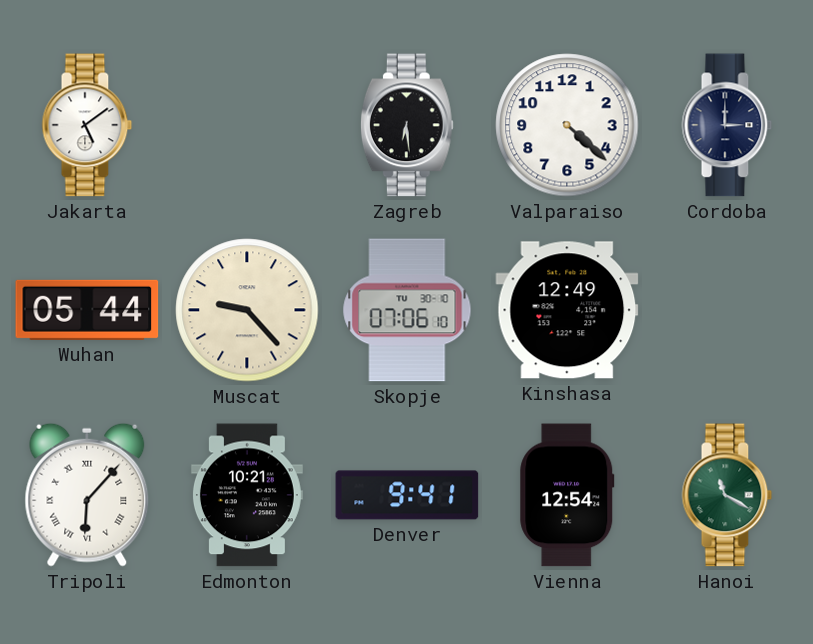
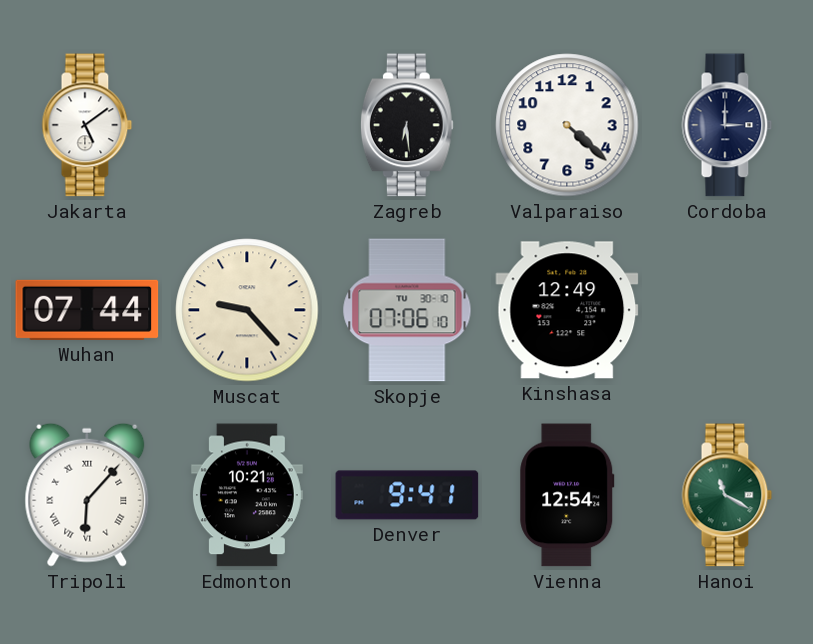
Wuhan: 05:44 -> 07:44
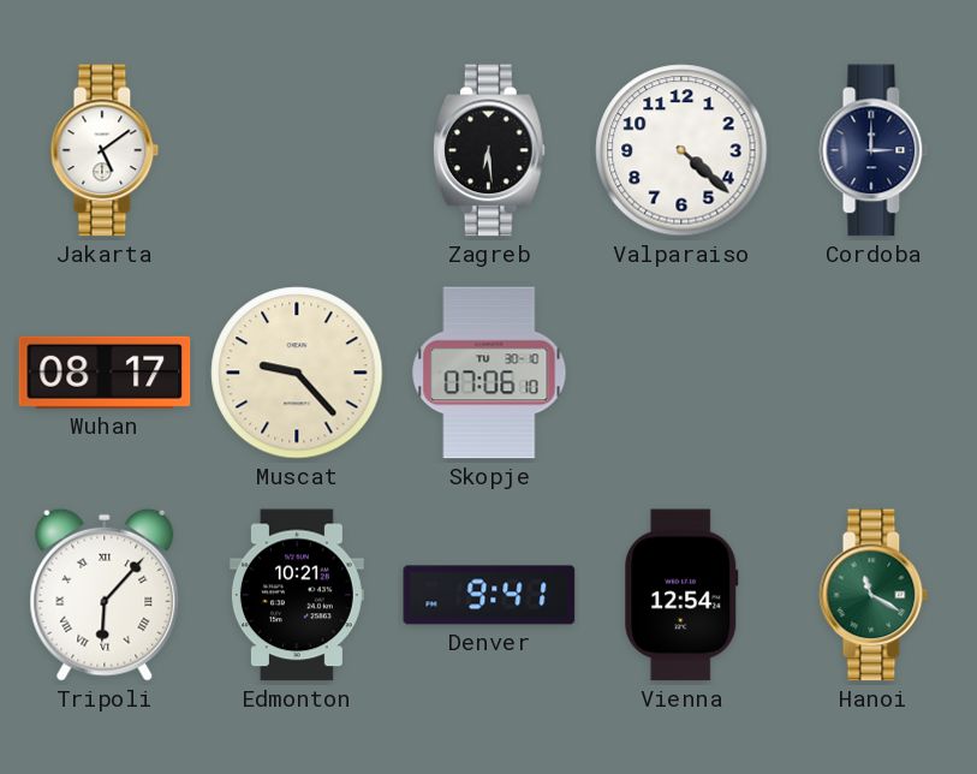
Wuhan: 07:44 -> 08:17
Kinshasa: 12:49 -> none
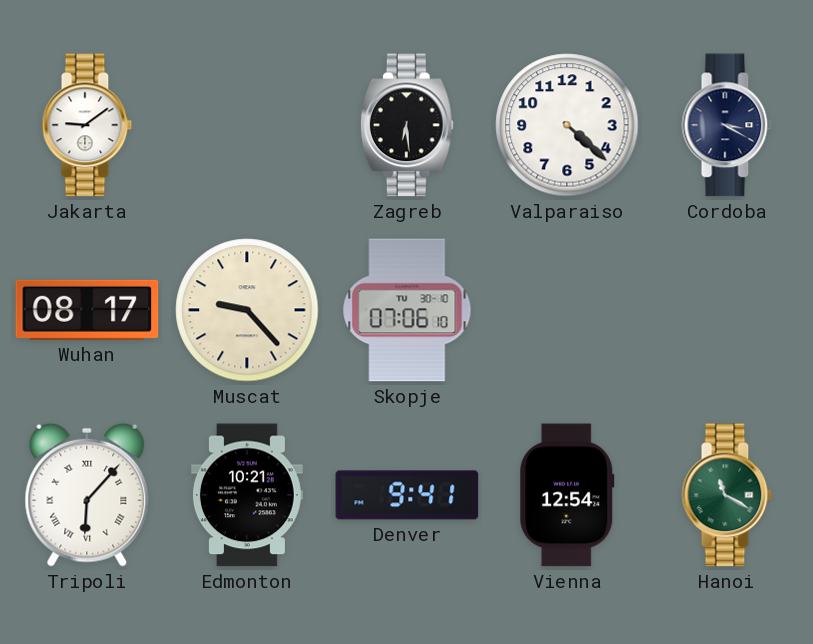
Jakarta: 5:09 -> 9:09
Cordoba: 3:00 -> 3:20
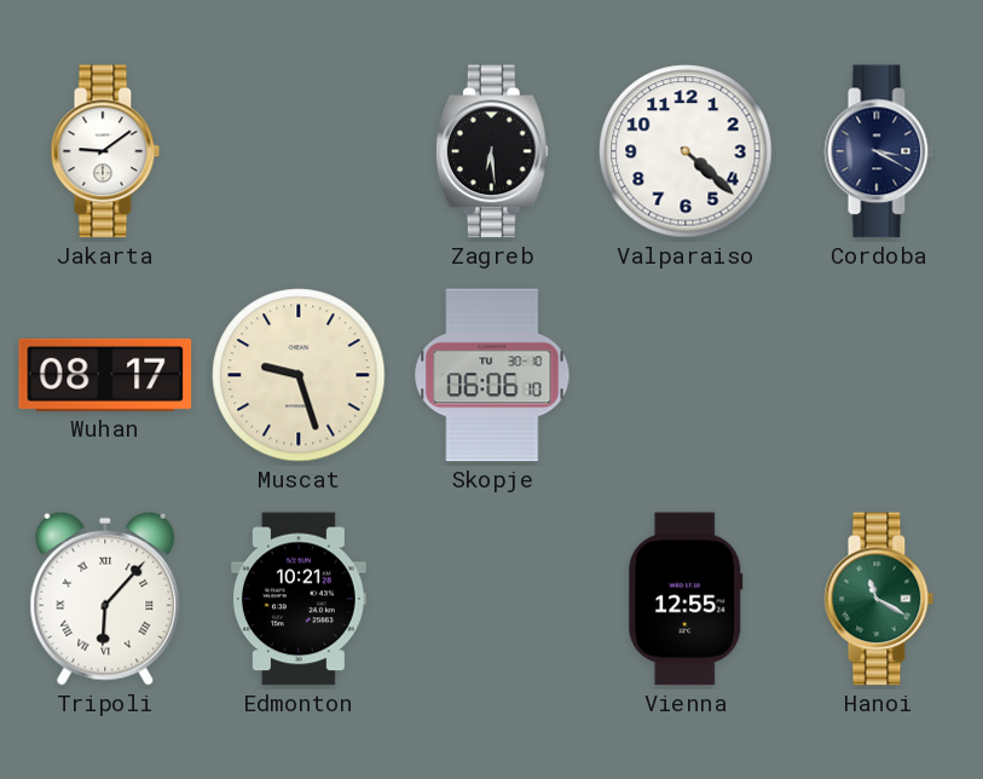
Muscat: 9:23 -> 9:27
Skopje: 07:06 -> 06:06
Denver: 9:41 -> none
Vienna: 12:54 -> 12:55
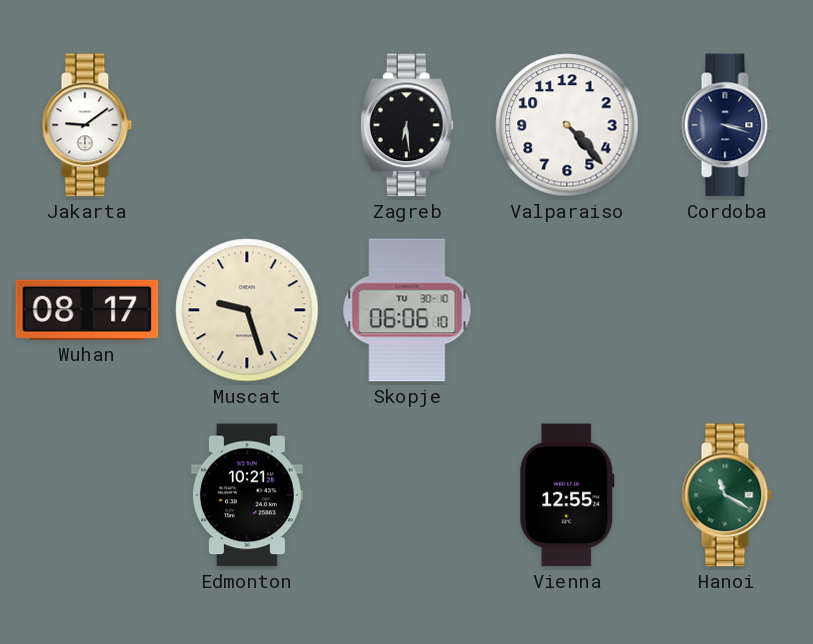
Valparaiso: 4:22 -> 4:23
Cordoba: 3:20 -> 3:18
Tripoli: 6:07 -> none
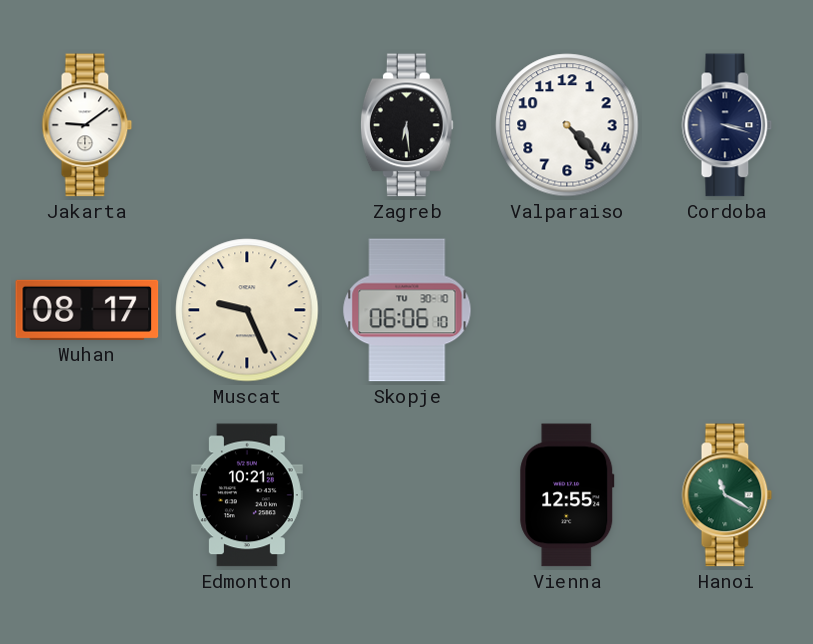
Muscat: 9:27 -> 9:26
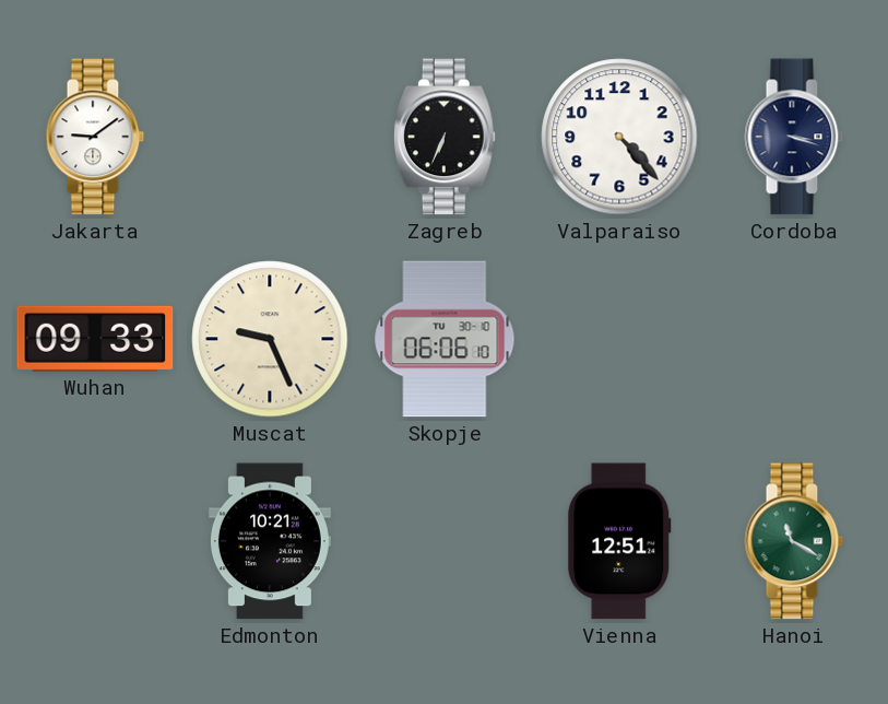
Zagreb: 6:29 -> 6:34
Wuhan: 08:17 -> 09:33
Vienna: 12:55 -> 12:51
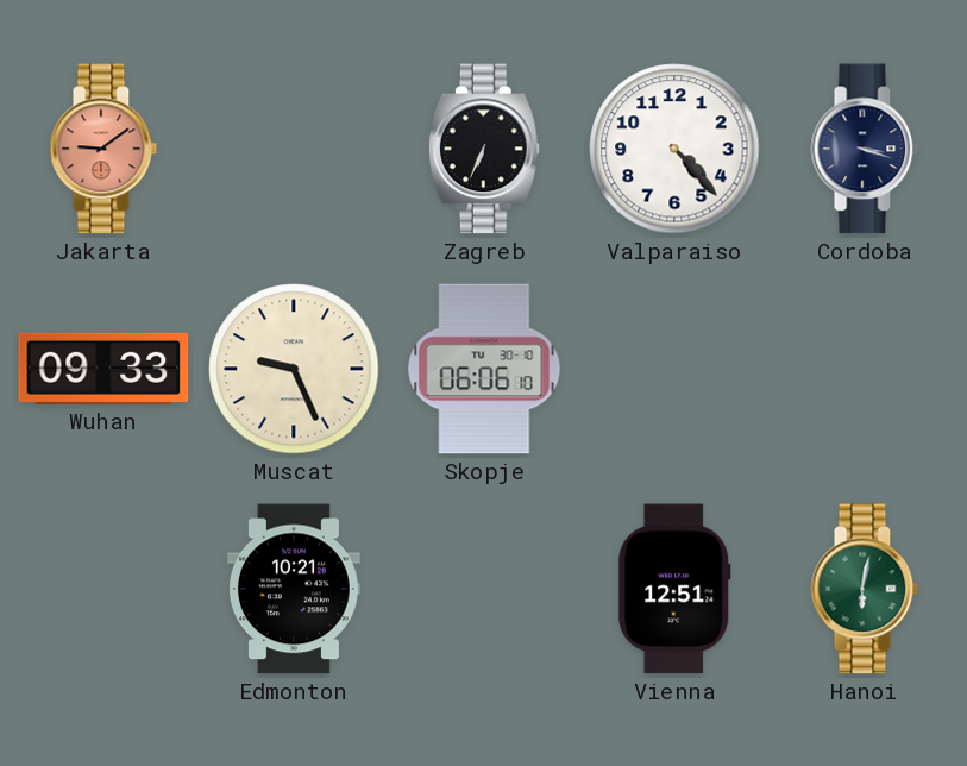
Jakarta dial: white -> salmon
Hanoi: 11:20 -> 6:02
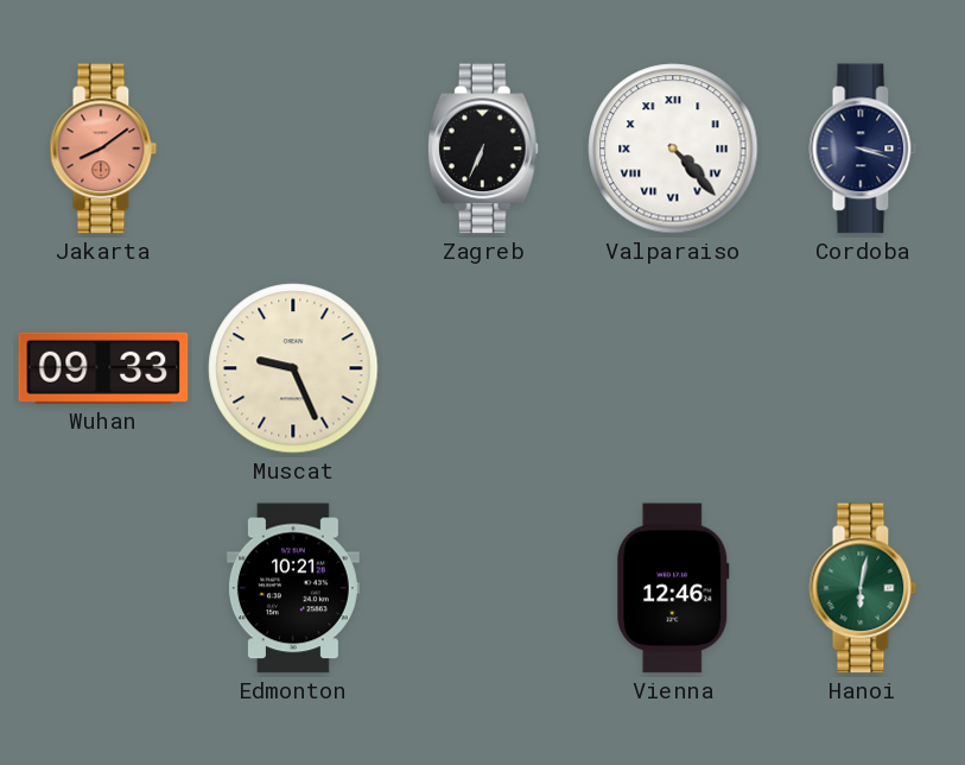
Jakarta: 9:09 -> 8:09
Valparaiso numerals: Arabic -> Roman
Skopje: 06:06 -> none
Vienna: 12:51 -> 12:46
